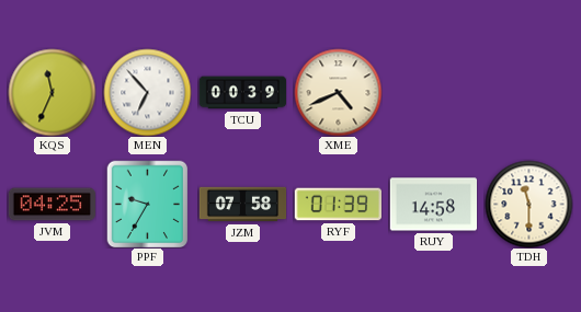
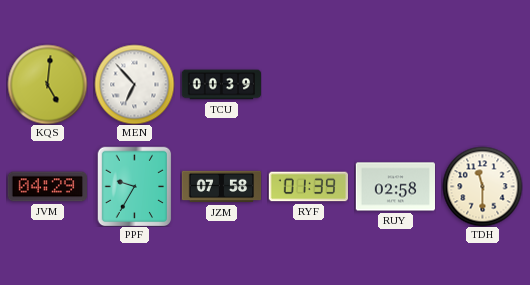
KQS: 11:34 -> 5:01
XME: 4:41 -> none
JVM: 04:25 -> 04:29
RUY: 14:58 -> 02:58
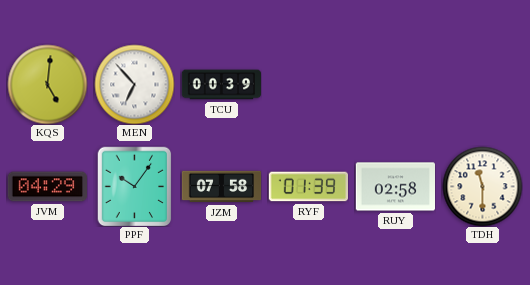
PPF: 9:35 -> 10:06
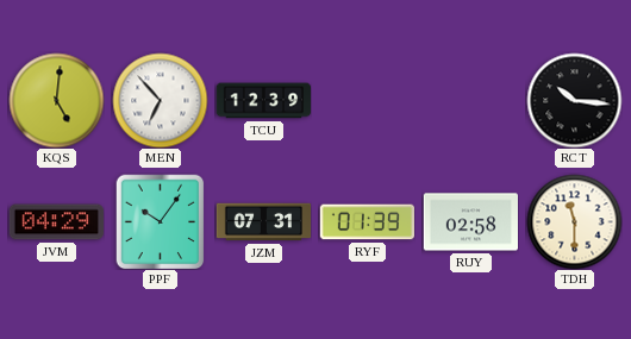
TCU: 00:39 -> 12:39
RCT: none -> 10:16
JZM: 07:58 -> 07:31
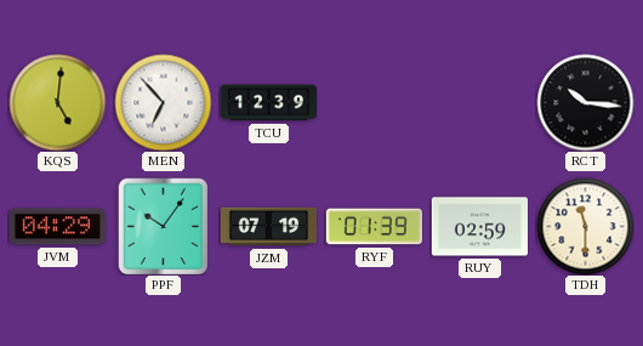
JZM: 07:31 -> 07:19
RUY: 02:58 -> 02:59
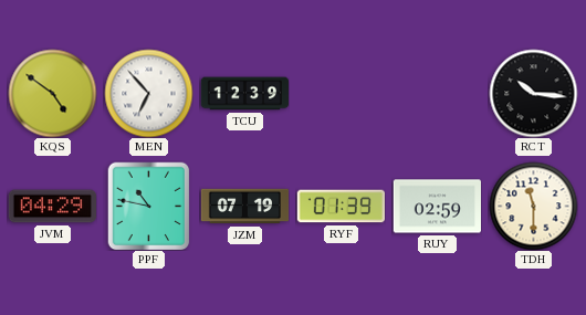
KQS: 5:01 -> 4:51
PPF: 10:06 -> 10:47
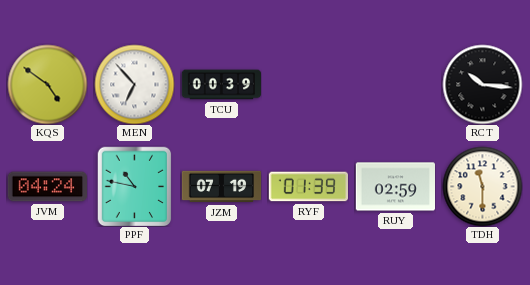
TCU: 12:39 -> 00:39
JVM: 04:29 -> 04:24
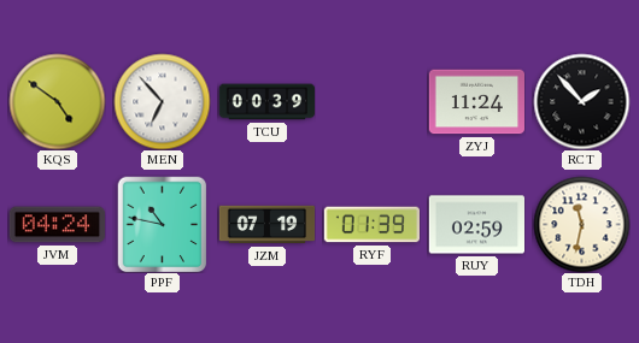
ZYJ: none -> 11:24
RCT: 10:16 -> 1:53
TDH: 11:30 -> 11:32
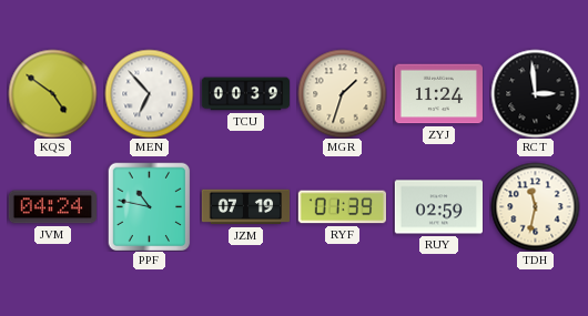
MGR: none -> 1:33
RCT: 1:53 -> 2:59
